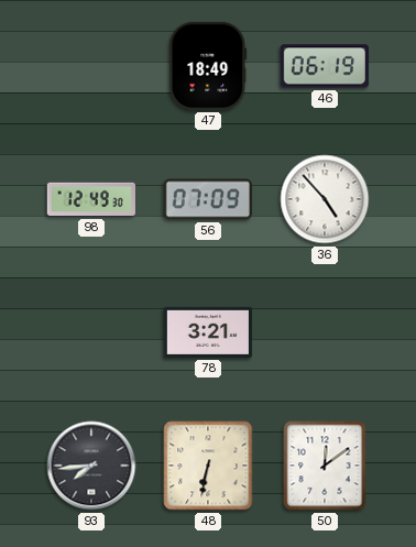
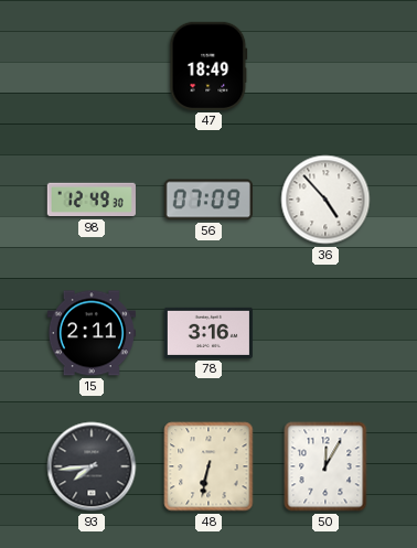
46: 06:19 -> none
15: none -> 2:11
78: 3:21 -> 3:16
50: 12:09 -> 12:05
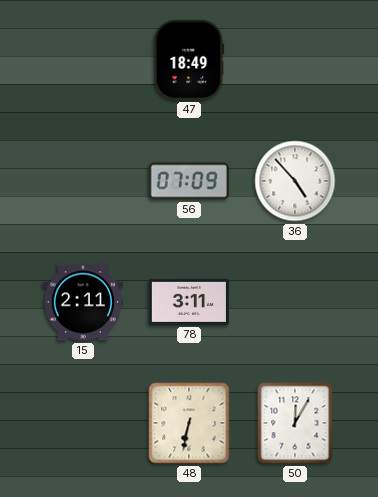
98: 12:49 -> none
78: 3:16 -> 3:11
93: 7:44 -> none
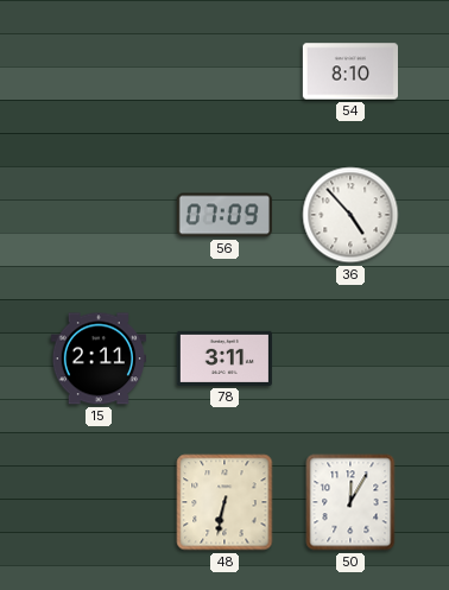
47: 18:49 -> none
54: none -> 8:10
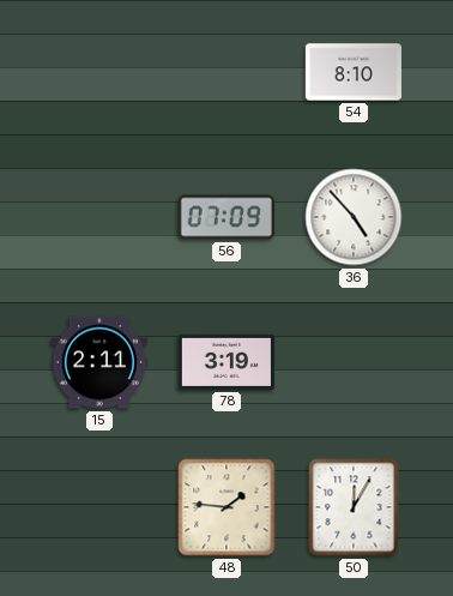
78: 3:11 -> 3:19
48: 6:32 -> 1:46
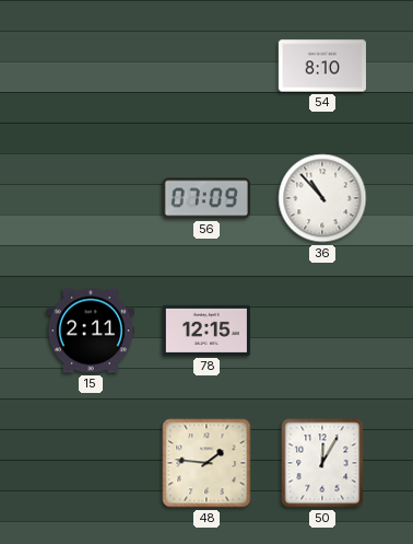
36: 4:53 -> 10:53
78: 3:19 -> 12:15
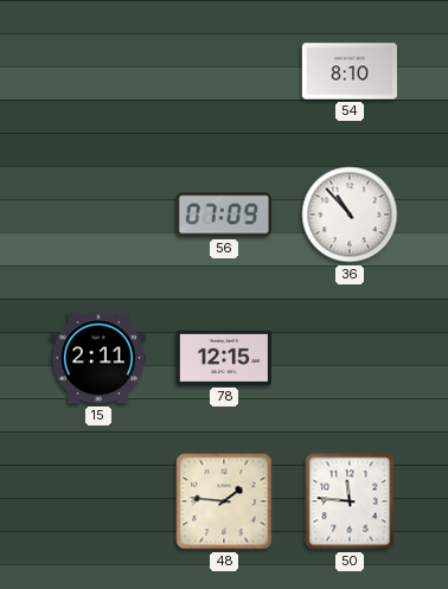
50: 12:05 -> 11:46
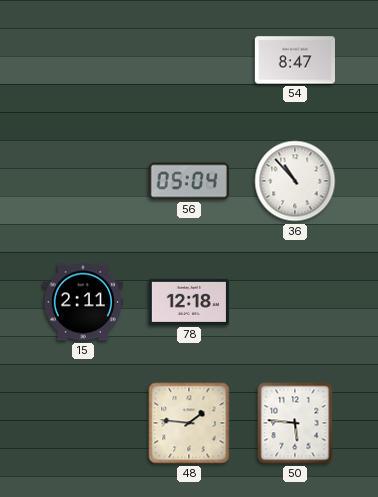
54: 8:10 -> 8:47
56: 07:09 -> 05:04
78: 12:15 -> 12:18
50: 11:46 -> 5:46
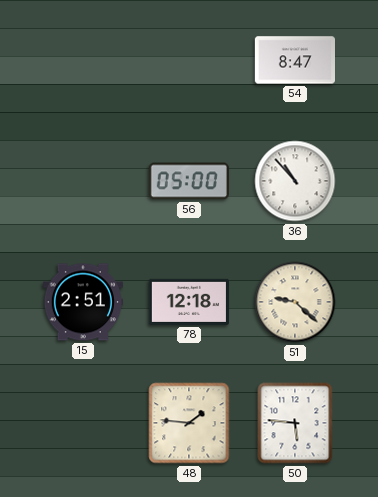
56: 05:04 -> 05:00
15: 2:11 -> 2:51
51: none -> 9:22
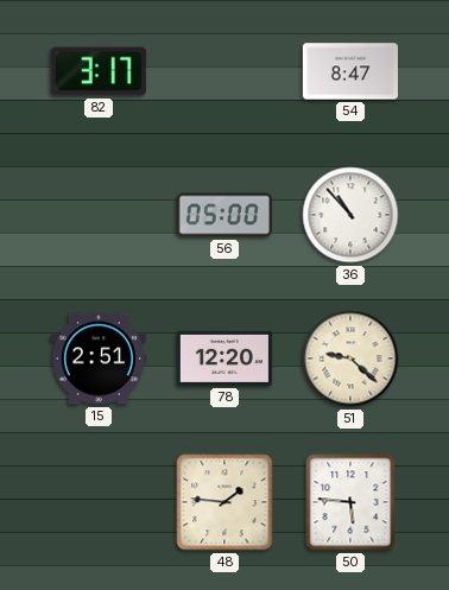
82: none -> 3:17
78: 12:18 -> 12:20
